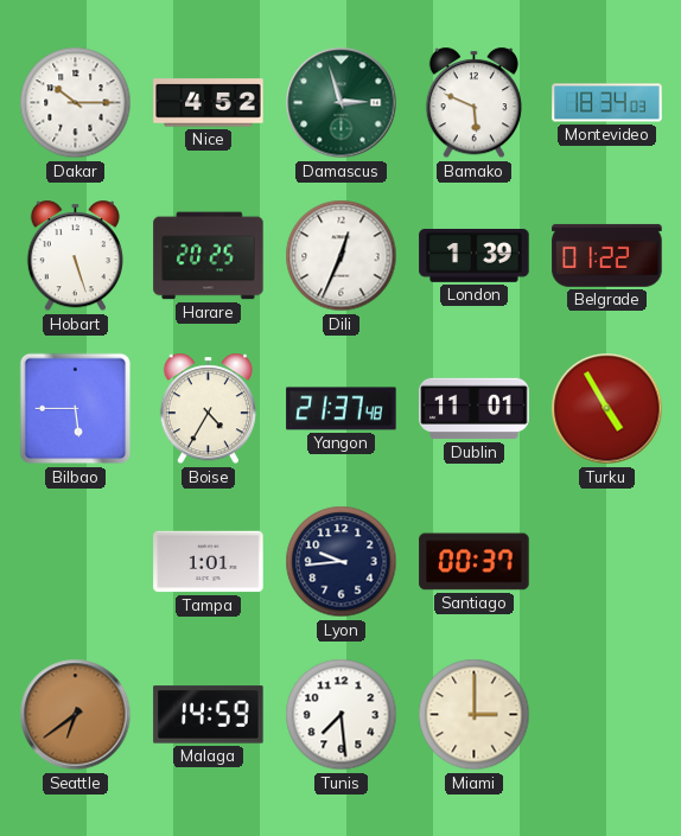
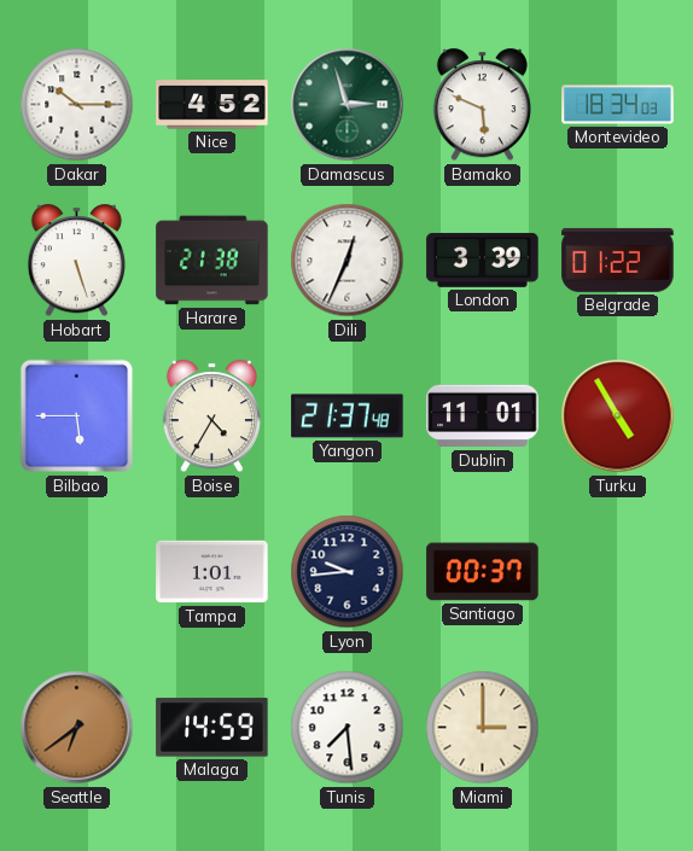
Harare: 20:25 -> 21:38
London: 1:39 -> 3:39
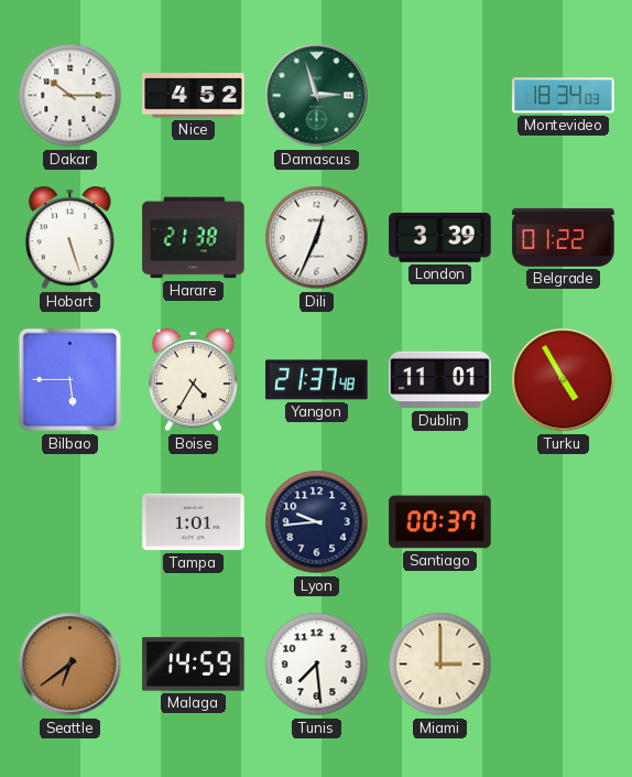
Bamako: 5:49 -> none
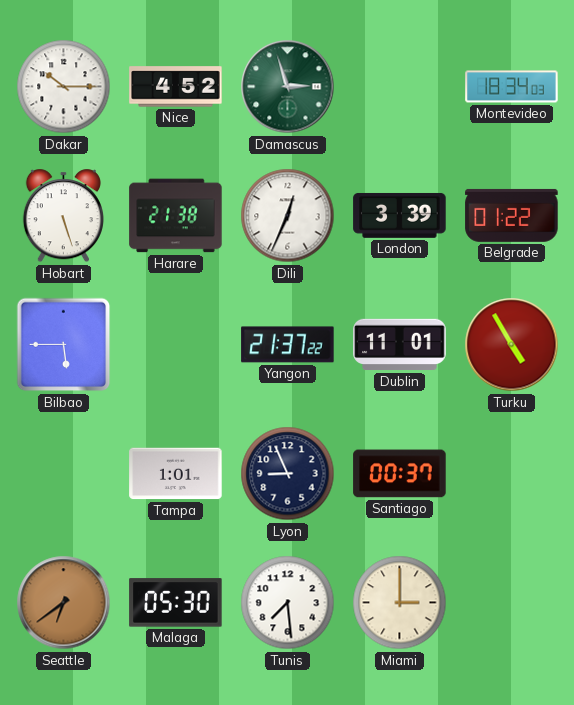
Boise: 4:35 -> none
Yangon: 21:37:48 -> 21:37:22
Lyon: 9:44 -> 8:56
Malaga: 14:59 -> 05:30
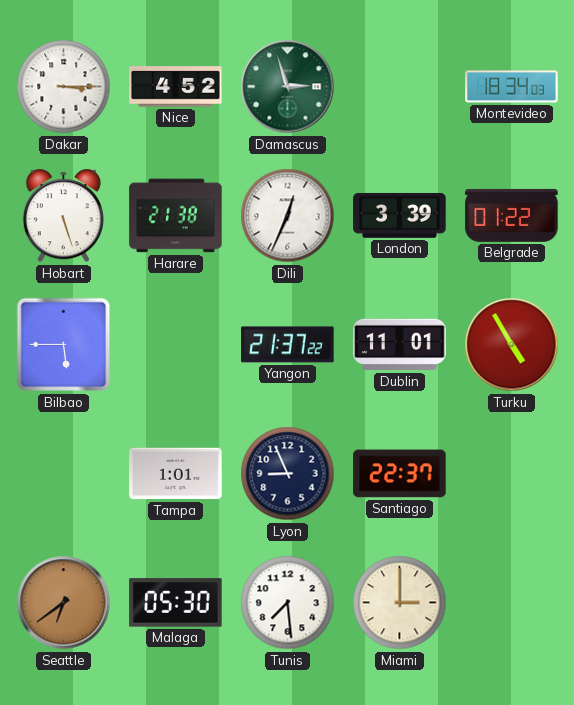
Dakar: 10:15 -> 3:15
Santiago: 00:37 -> 22:37
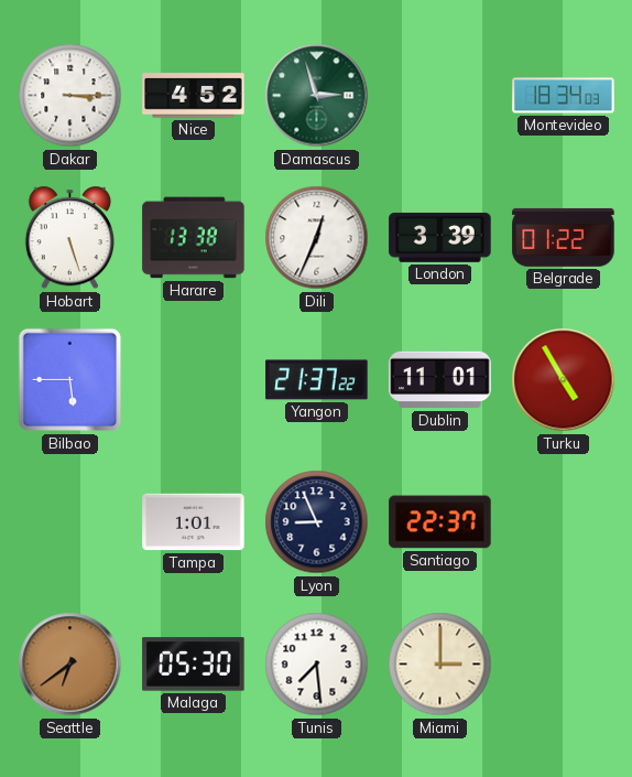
Harare: 21:38 -> 13:38
